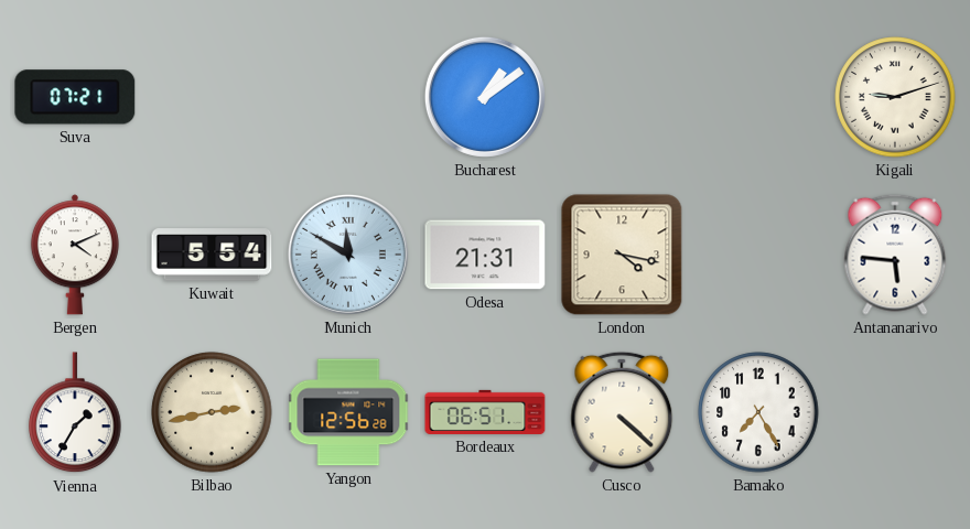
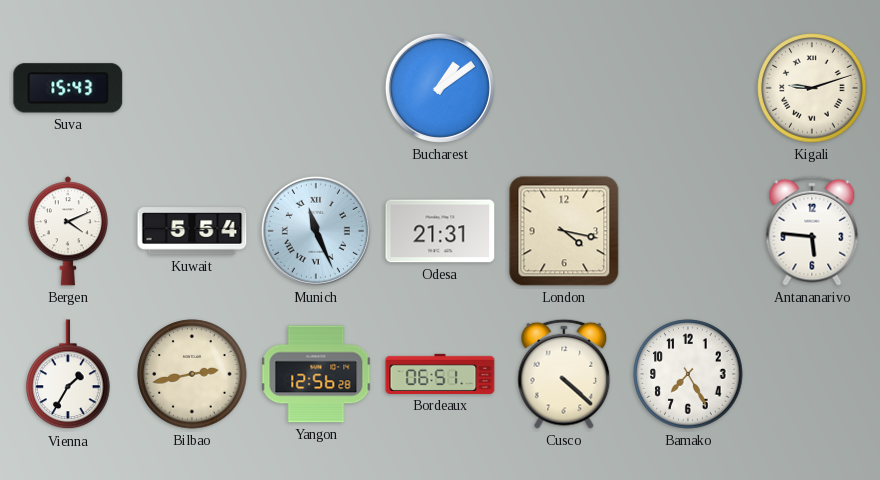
Suva: 07:21 -> 15:43
Munich: 11:50 -> 11:26
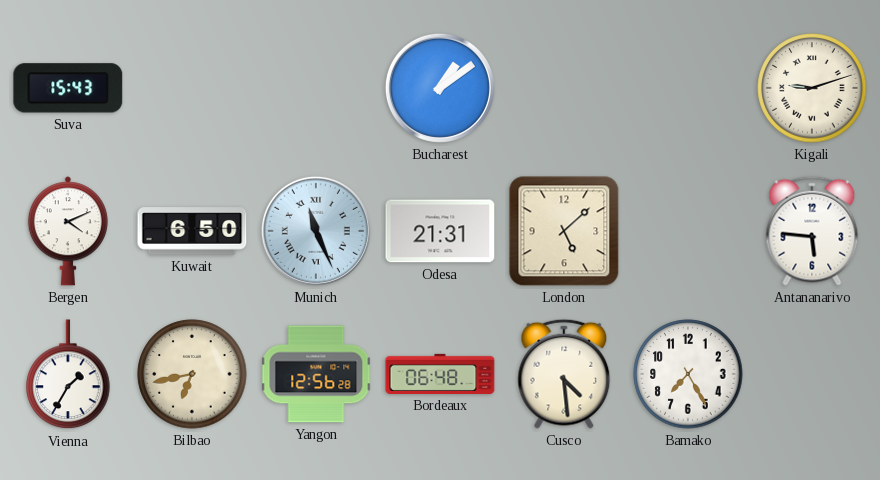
Kuwait: 5:54 -> 6:50
London: 4:17 -> 5:08
Bilbao: 2:43 -> 6:43
Bordeaux: 06:51 -> 06:48
Cusco: 4:22 -> 4:29
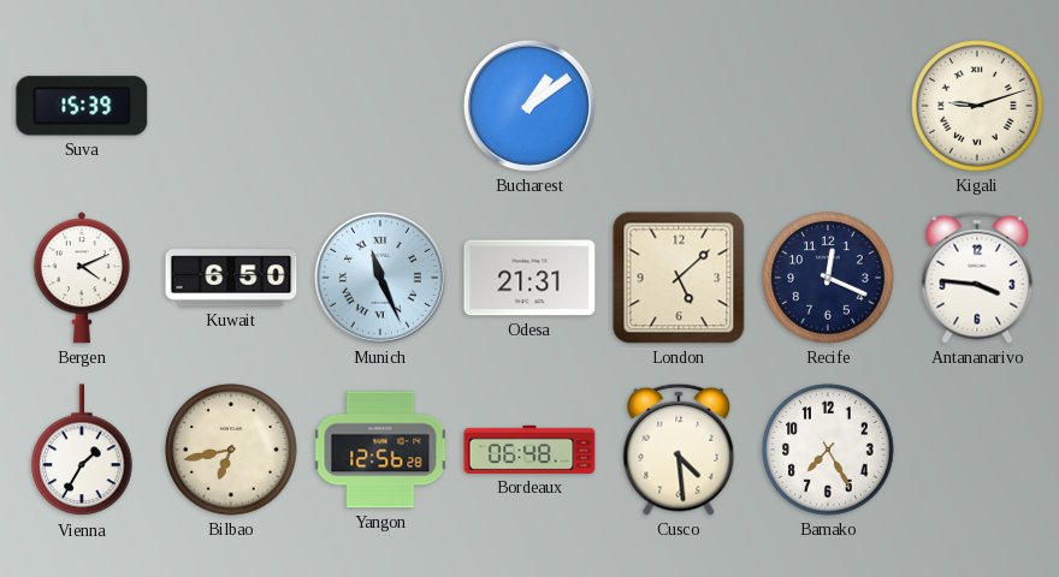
Suva: 15:43 -> 15:39
Recife: none -> 12:19
Antananarivo: 5:46 -> 3:46
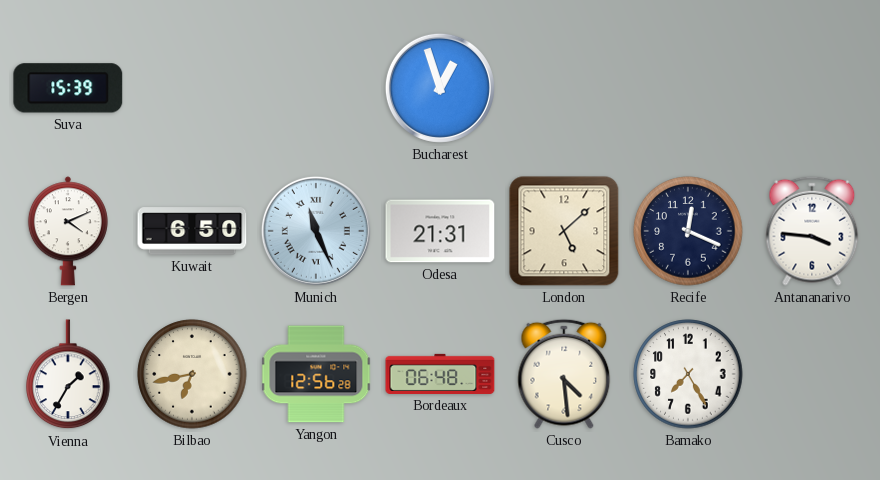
Bucharest: 1:09 -> 12:57
Kigali: 9:12 -> none
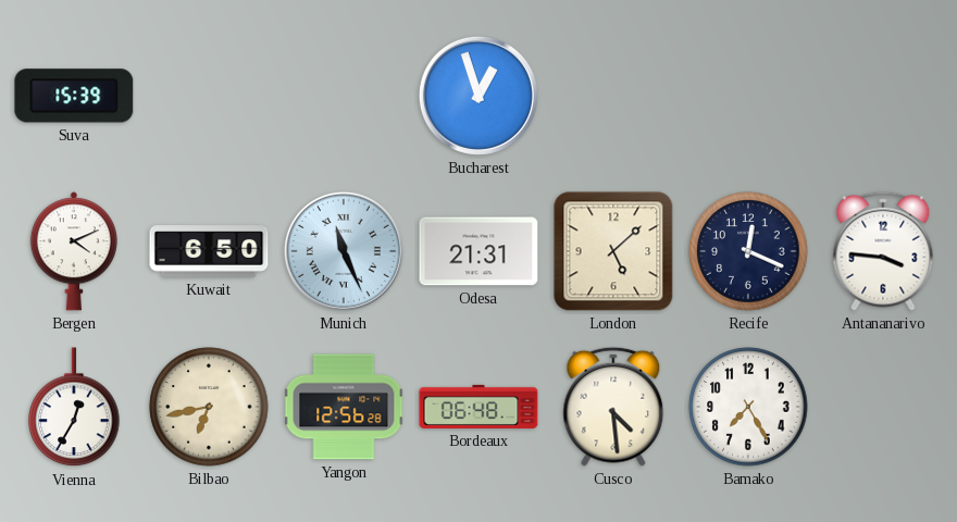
Vienna: 1:35 -> 12:35
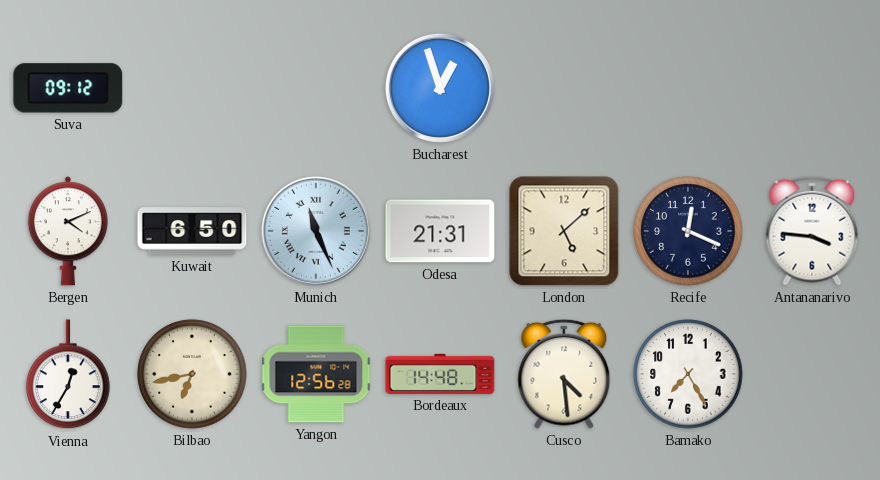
Suva: 15:39 -> 09:12
Bordeaux: 06:48 -> 14:48
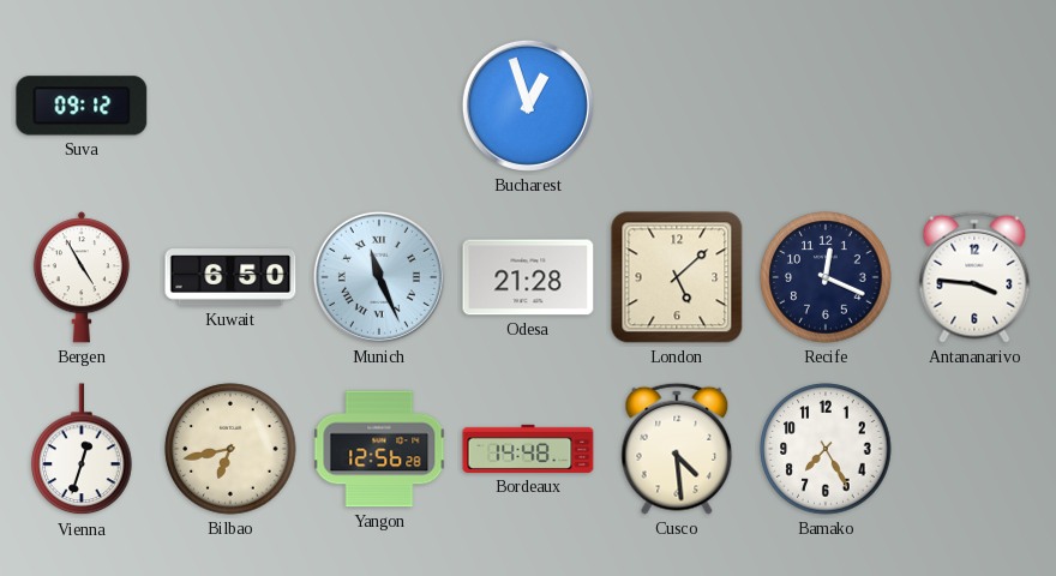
Bergen: 4:11 -> 4:55
Odesa: 21:31 -> 21:28
Vienna: 12:35 -> 12:33
